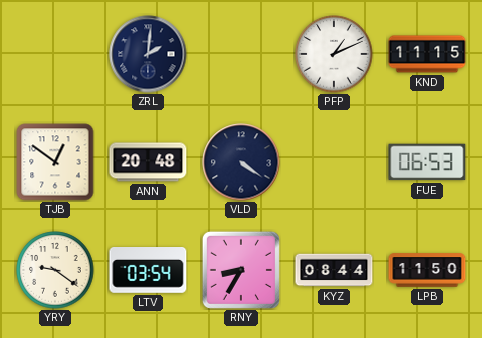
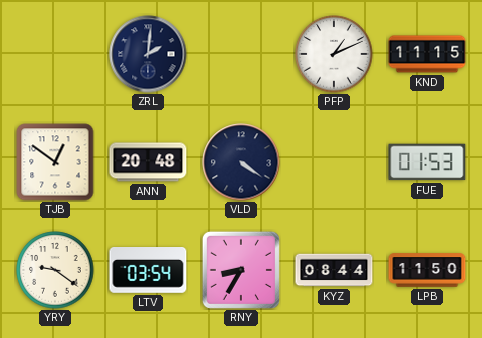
FUE: 06:53 -> 01:53
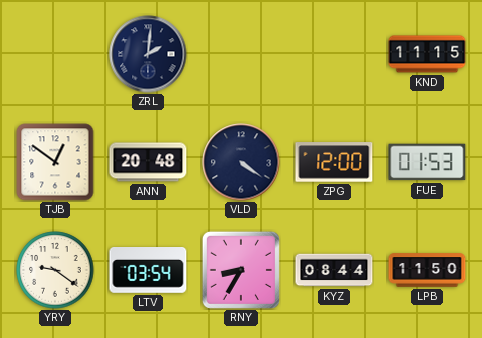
PFP: 1:11 -> none
ZPG: none -> 12:00
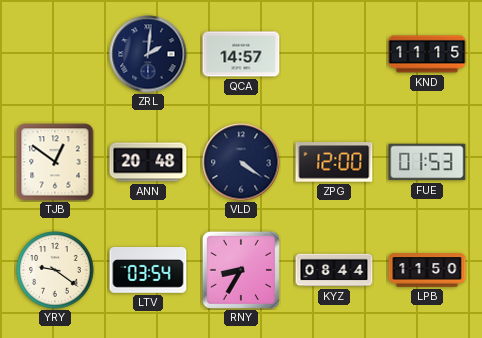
QCA: none -> 14:57
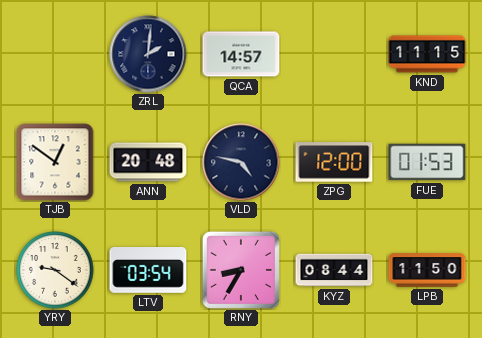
VLD: 4:21 -> 4:47
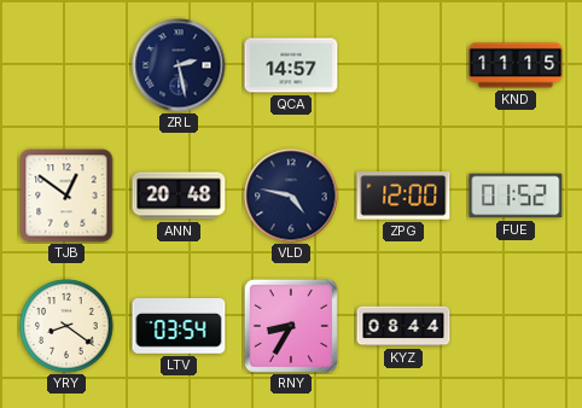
ZRL: 2:01 -> 2:28
FUE: 01:53 -> 01:52
YRY: 9:21 -> 8:21
LPB: 11:50 -> none
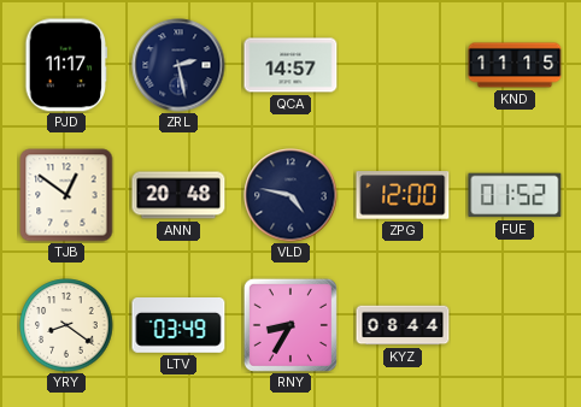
PJD: none -> 11:17
LTV: 03:54 -> 03:49
